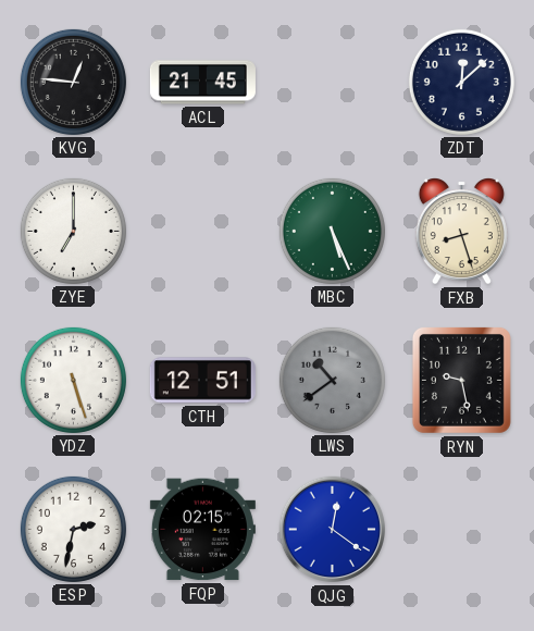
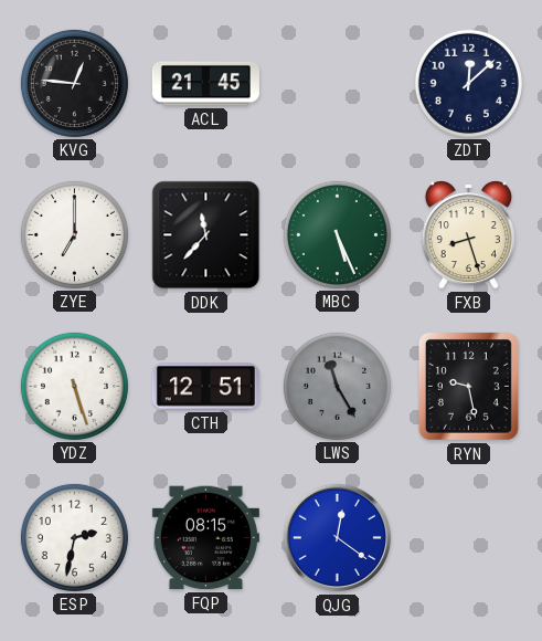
DDK: none -> 11:37
LWS: 10:39 -> 11:25
FQP: 02:15 -> 08:15
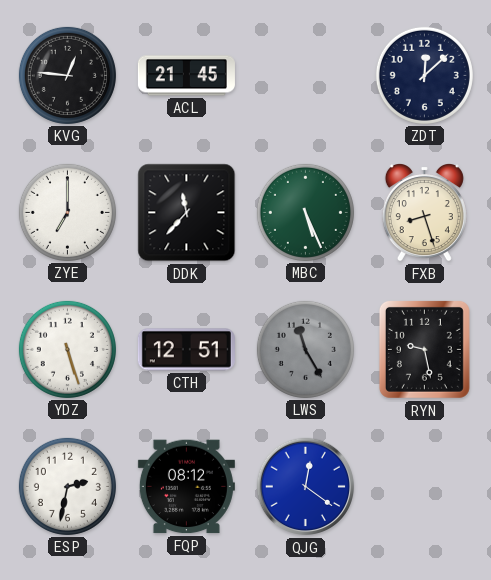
FQP: 08:15 -> 08:12
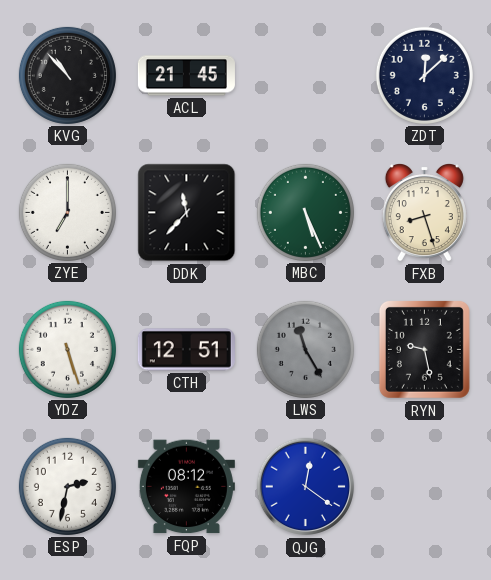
KVG: 12:46 -> 10:53
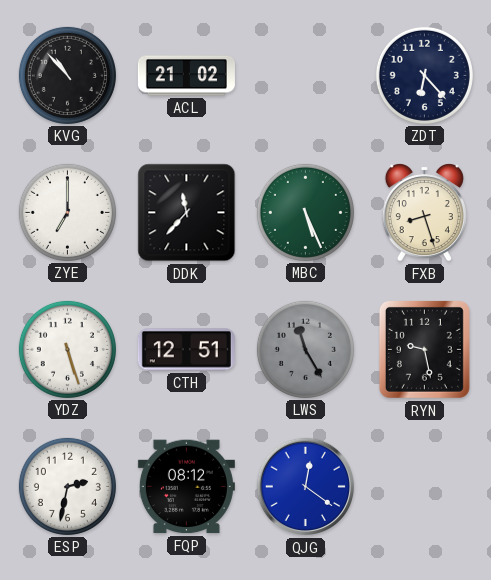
ACL: 21:45 -> 21:02
ZDT: 12:08 -> 6:23
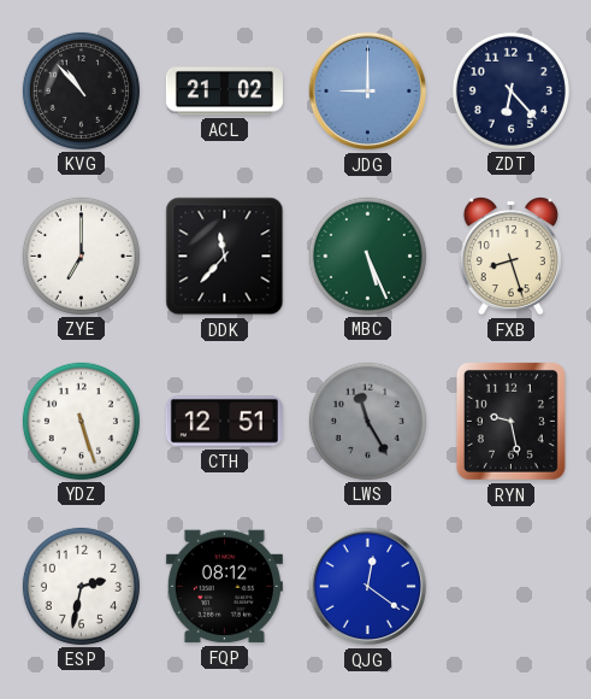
JDG: none -> 9:00
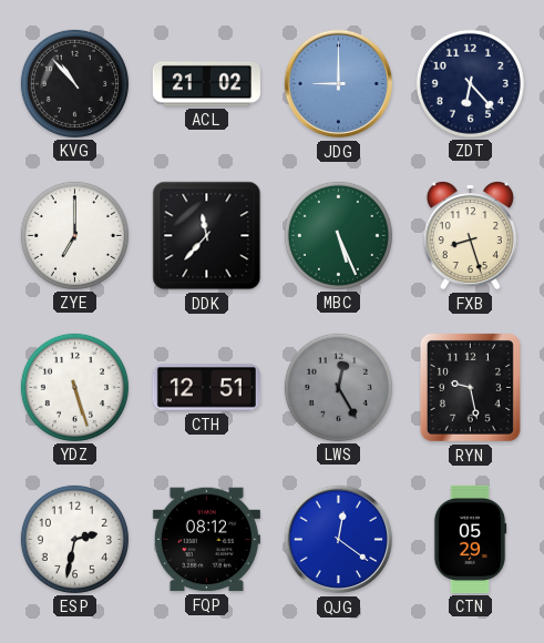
LWS: 11:25 -> 12:25
CTN: none -> 05:29
